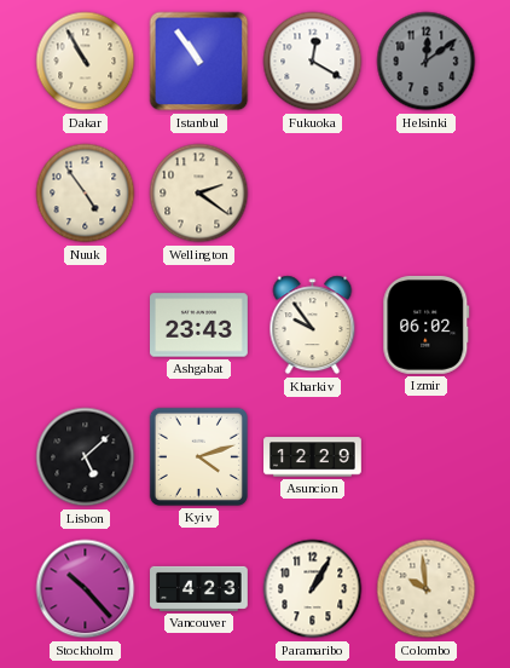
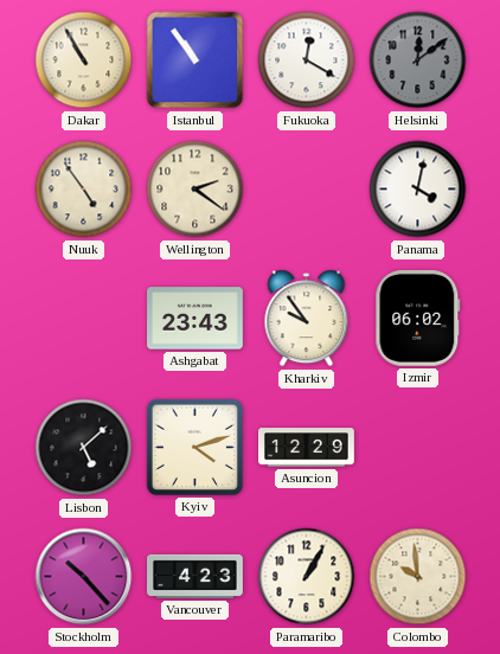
Panama: none -> 4:02
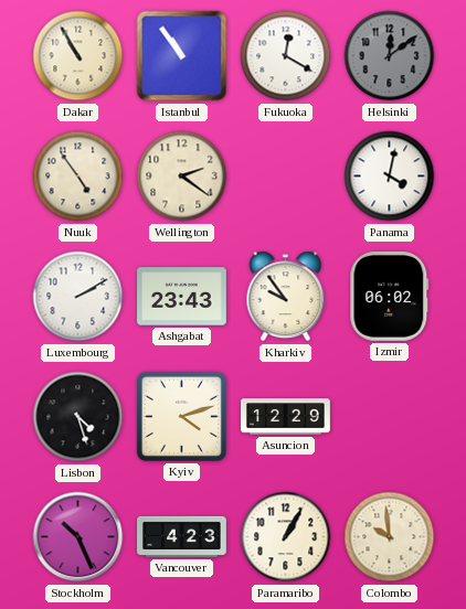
Luxembourg: none -> 2:10
Lisbon: 5:08 -> 4:27
Stockholm: 10:23 -> 10:26
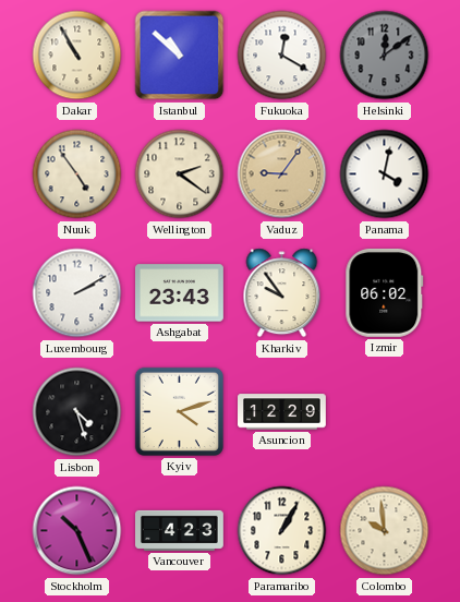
Istanbul: 10:54 -> 10:52
Vaduz: none -> 9:06
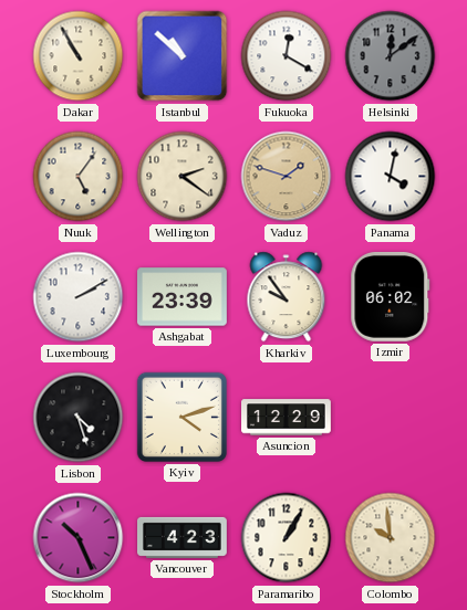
Nuuk: 4:54 -> 5:06
Vaduz: 9:06 -> 1:48
Ashgabat: 23:43 -> 23:39
